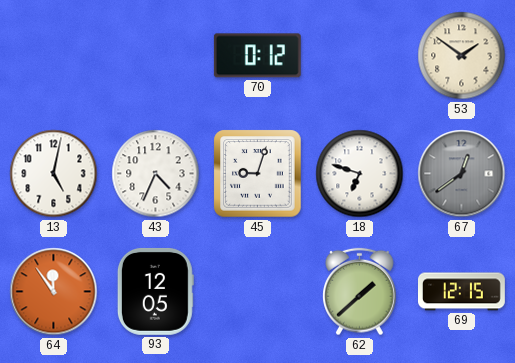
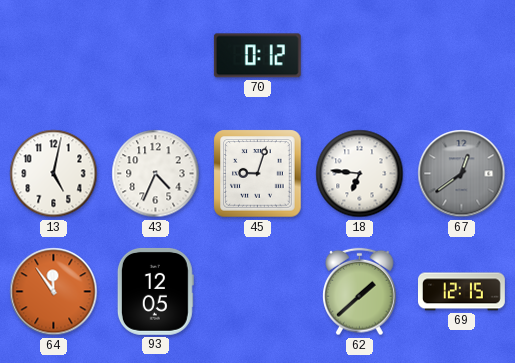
53: 1:51 -> none
18: 6:48 -> 6:46
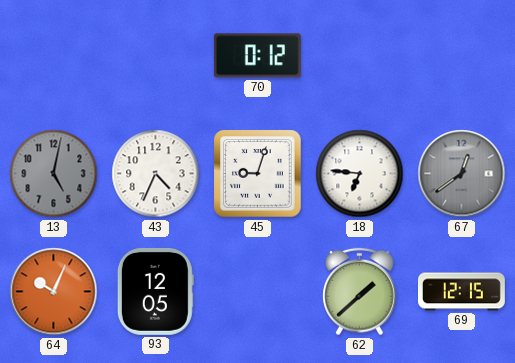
13 dial: white -> grey
64: 11:54 -> 10:04
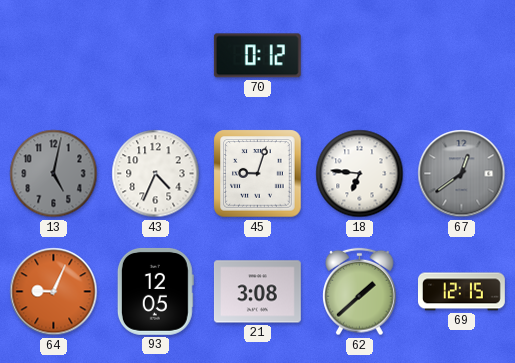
64: 10:04 -> 9:04
21: none -> 3:08
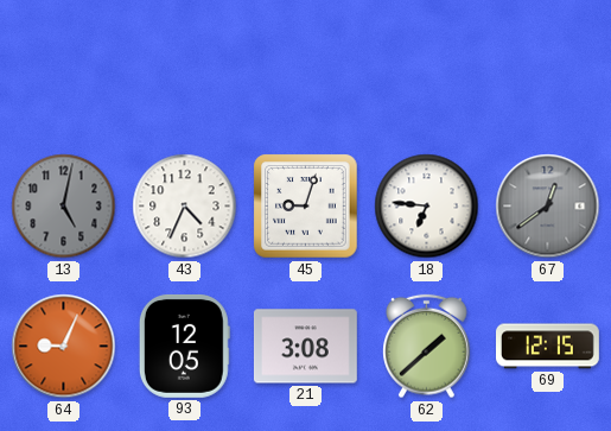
70: 0:12 -> none
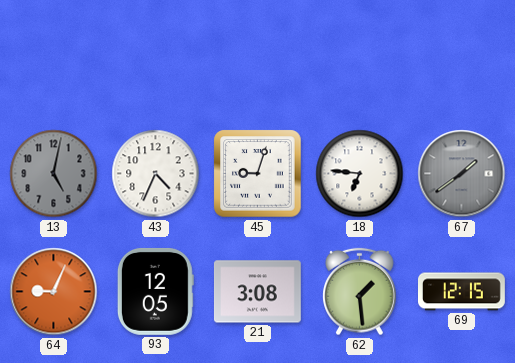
67: 12:39 -> 1:39
62: 1:38 -> 1:29
